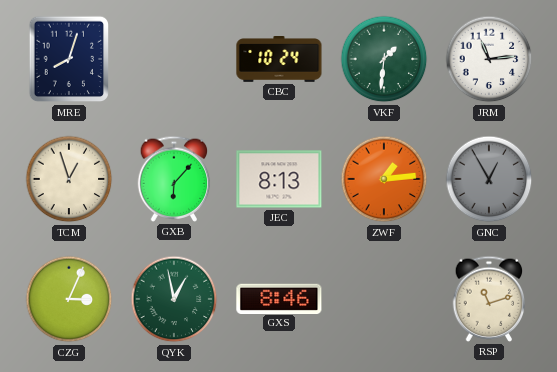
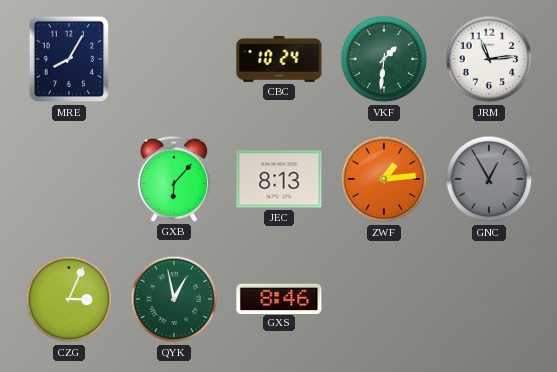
MRE: 8:03 -> 8:05
TCM: 12:57 -> none
RSP: 11:12 -> none
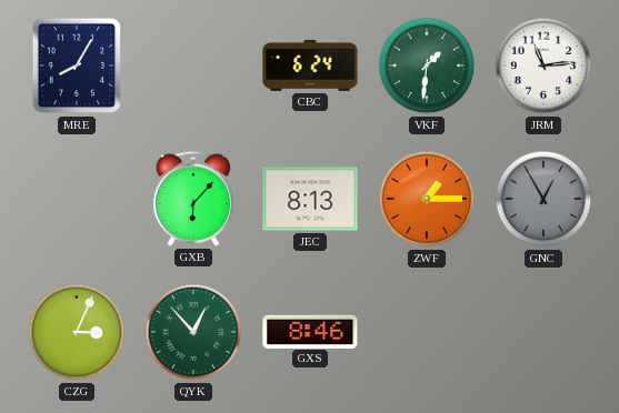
CBC: 10:24 -> 6:24
ZWF: 1:14 -> 1:15
QYK: 12:58 -> 12:53
